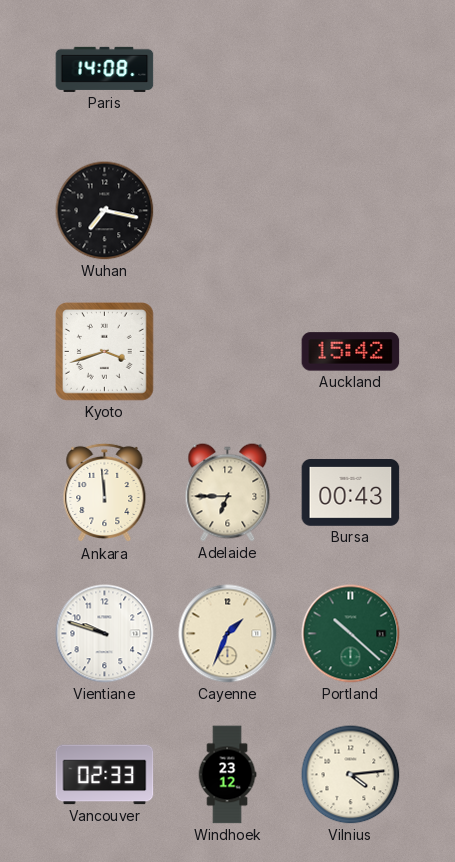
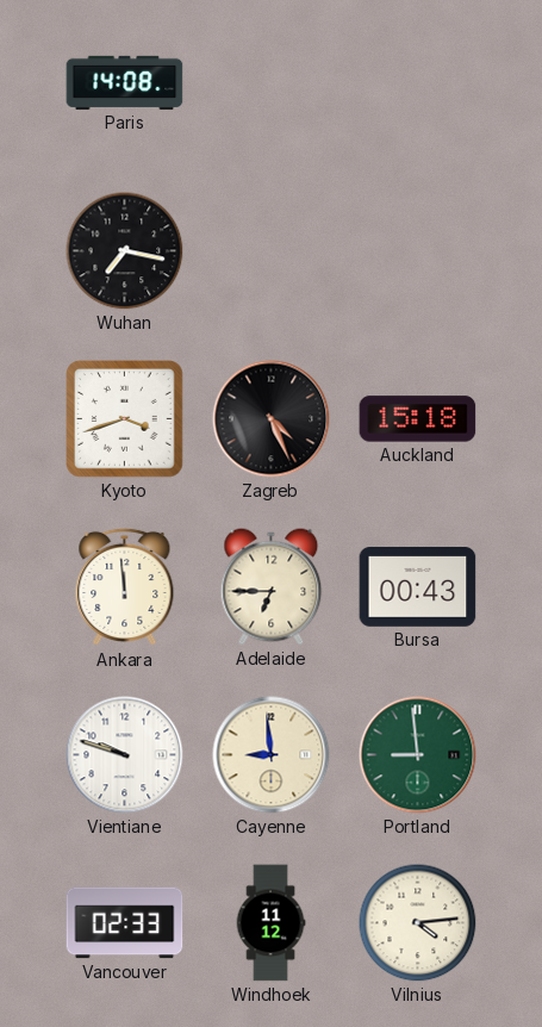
Zagreb: none -> 4:26
Auckland: 15:42 -> 15:18
Cayenne: 1:34 -> 8:59
Portland: 10:22 -> 8:59
Windhoek: 23:12 -> 11:12
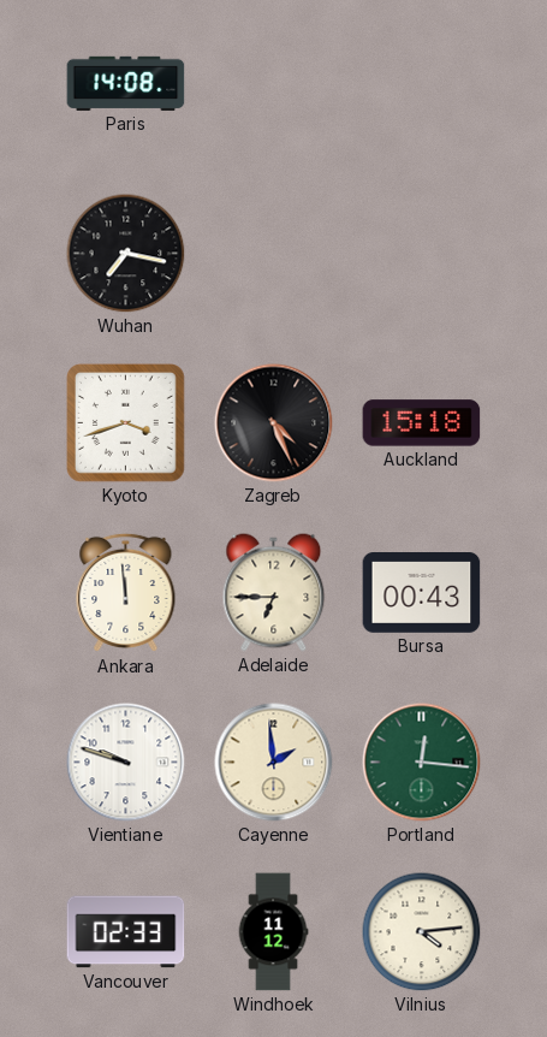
Cayenne: 8:59 -> 1:59
Portland: 8:59 -> 12:16
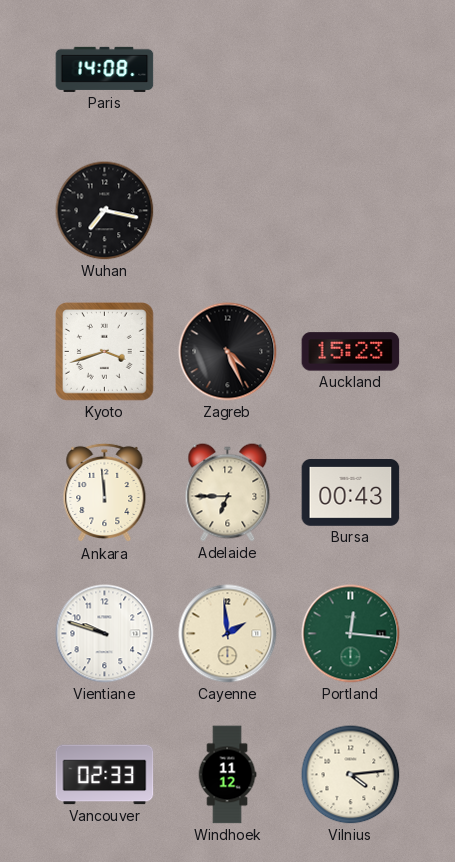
Auckland: 15:18 -> 15:23
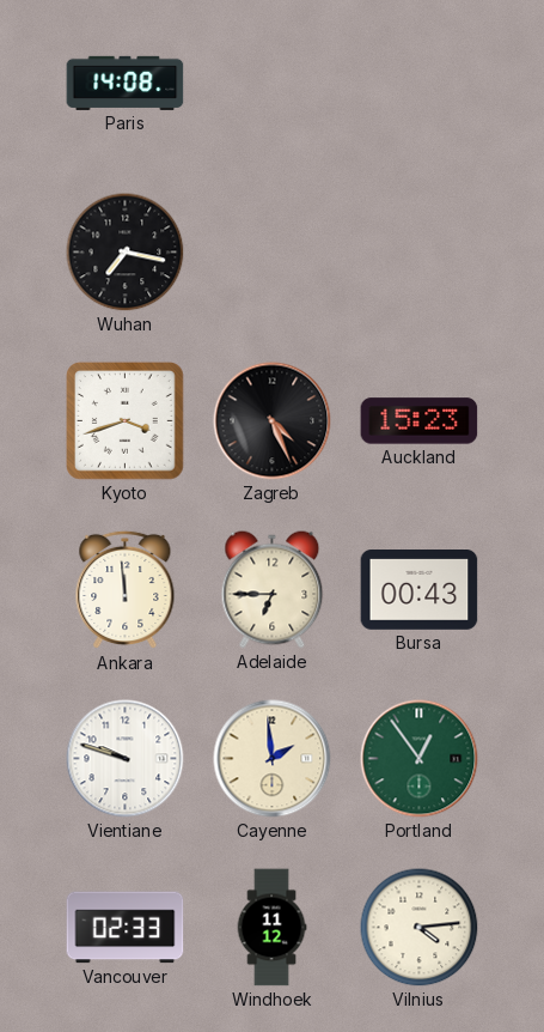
Portland: 12:16 -> 12:54
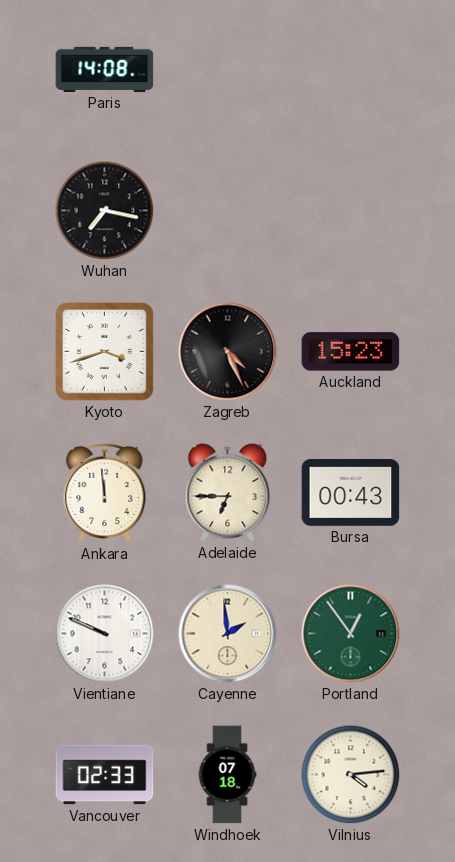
Vientiane: 9:48 -> 9:49
Windhoek: 11:12 -> 07:18
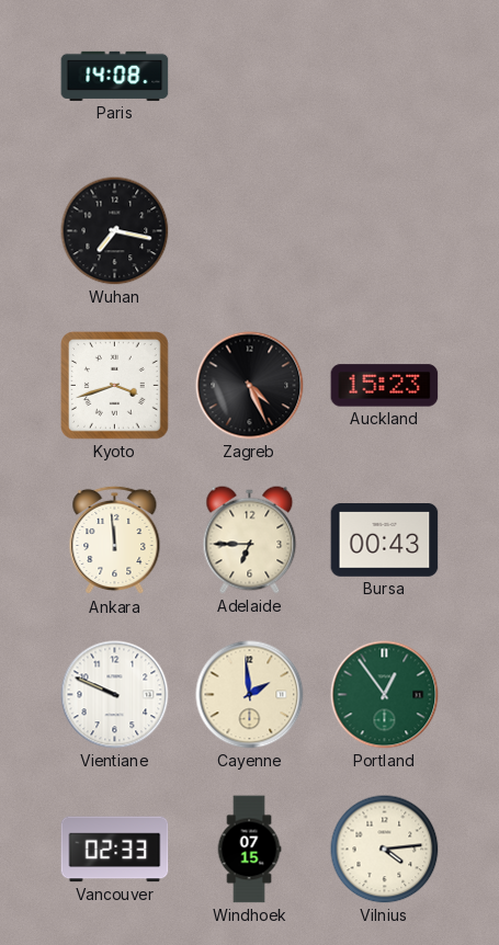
Windhoek: 07:18 -> 07:15
